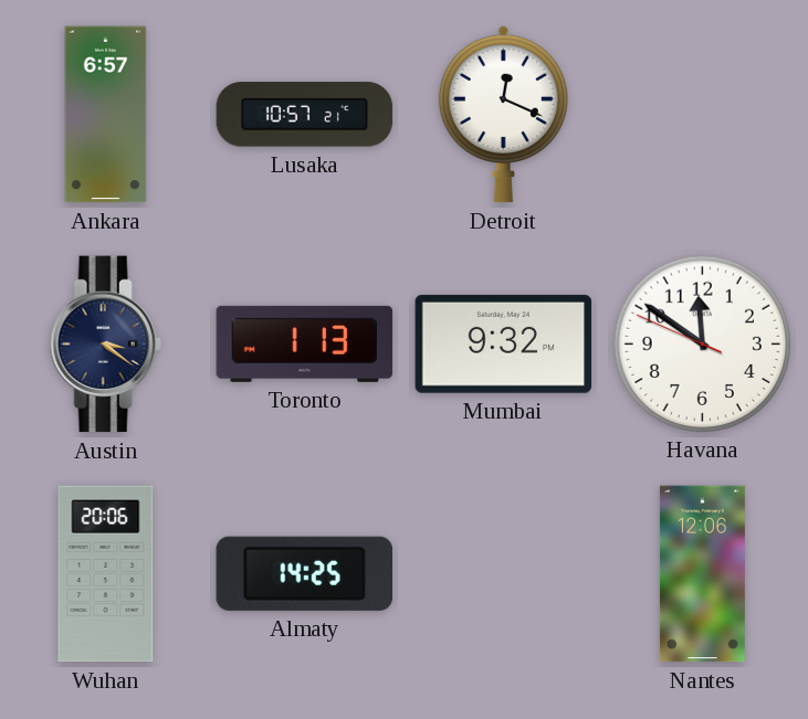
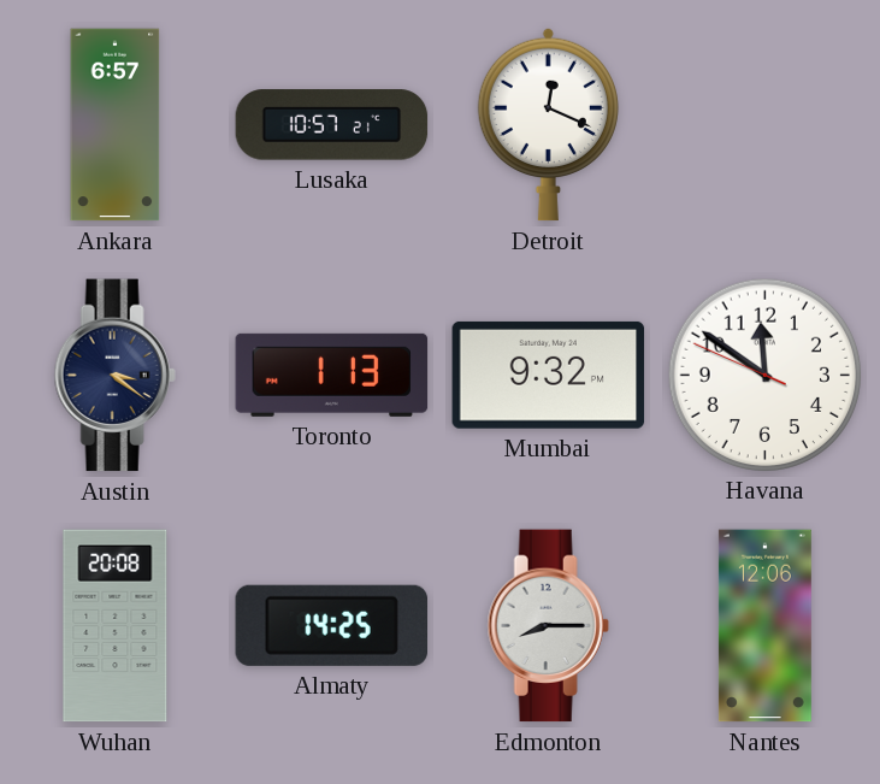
Wuhan: 20:06 -> 20:08
Edmonton: none -> 8:15
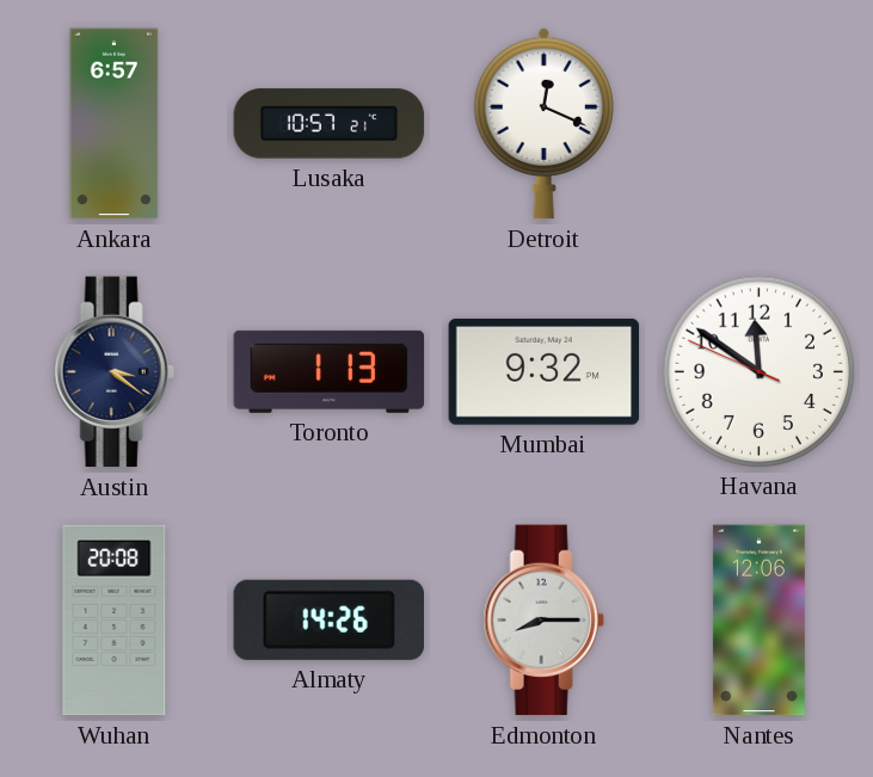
Almaty: 14:25 -> 14:26
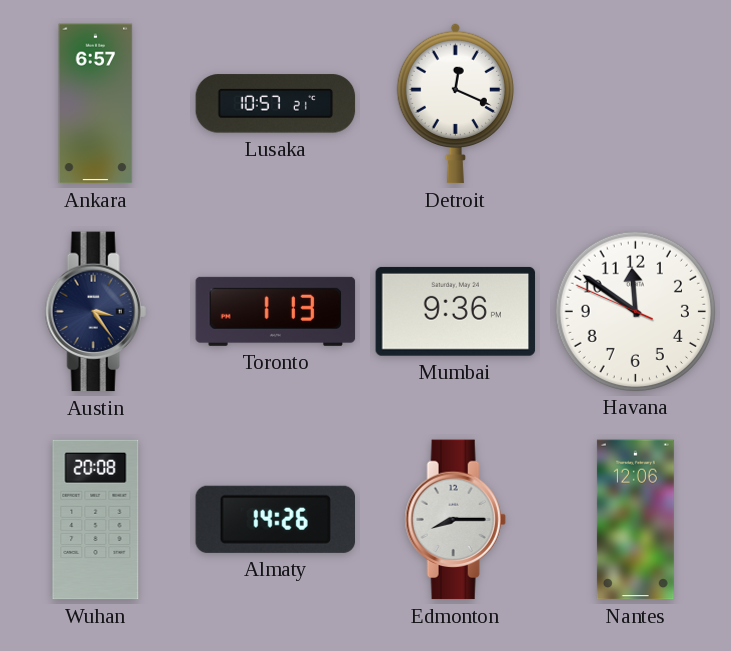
Austin: 3:21 -> 3:24
Mumbai: 9:32 -> 9:36
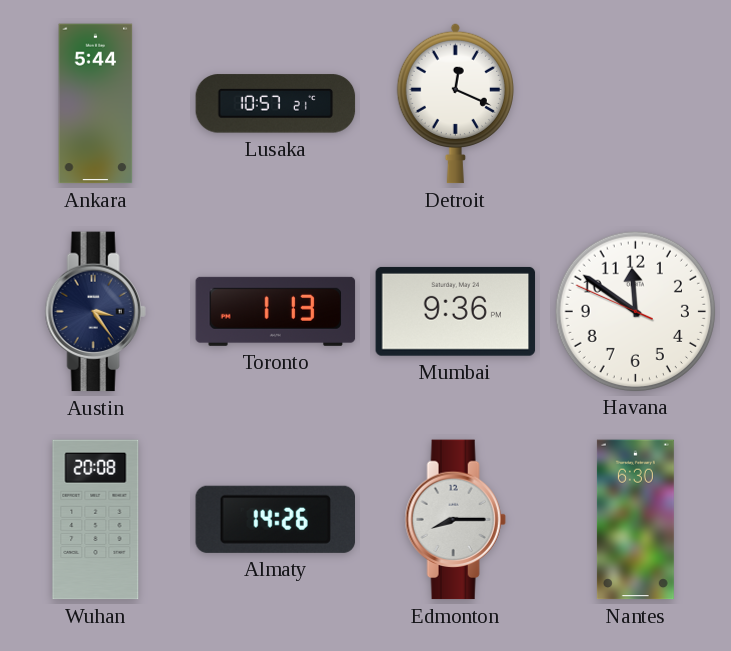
Ankara: 6:57 -> 5:44
Nantes: 12:06 -> 6:30
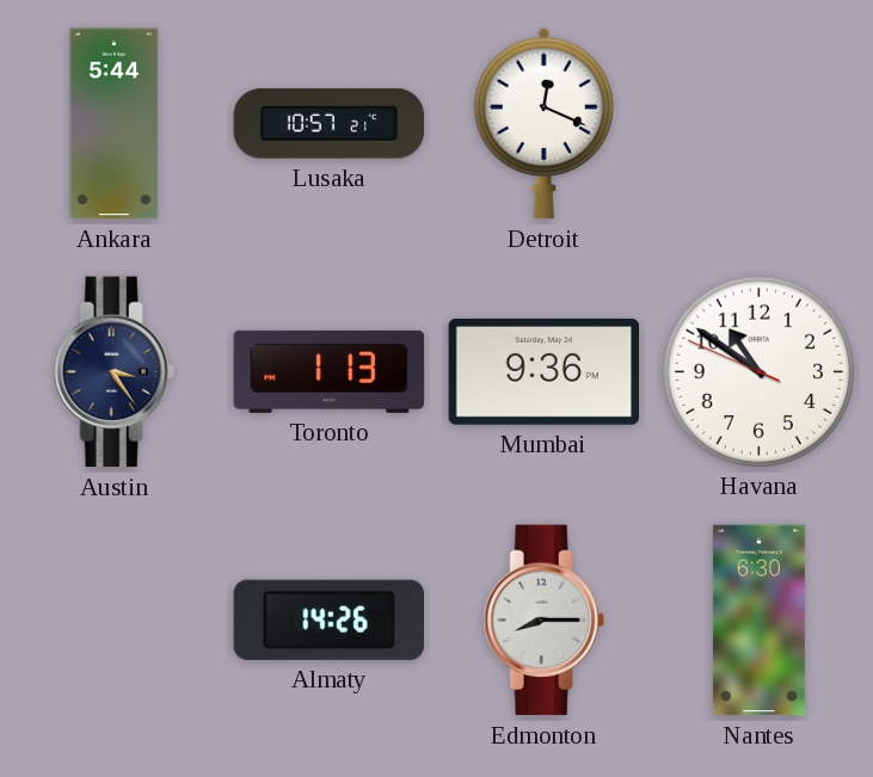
Havana: 11:50 -> 10:50
Wuhan: 20:08 -> none
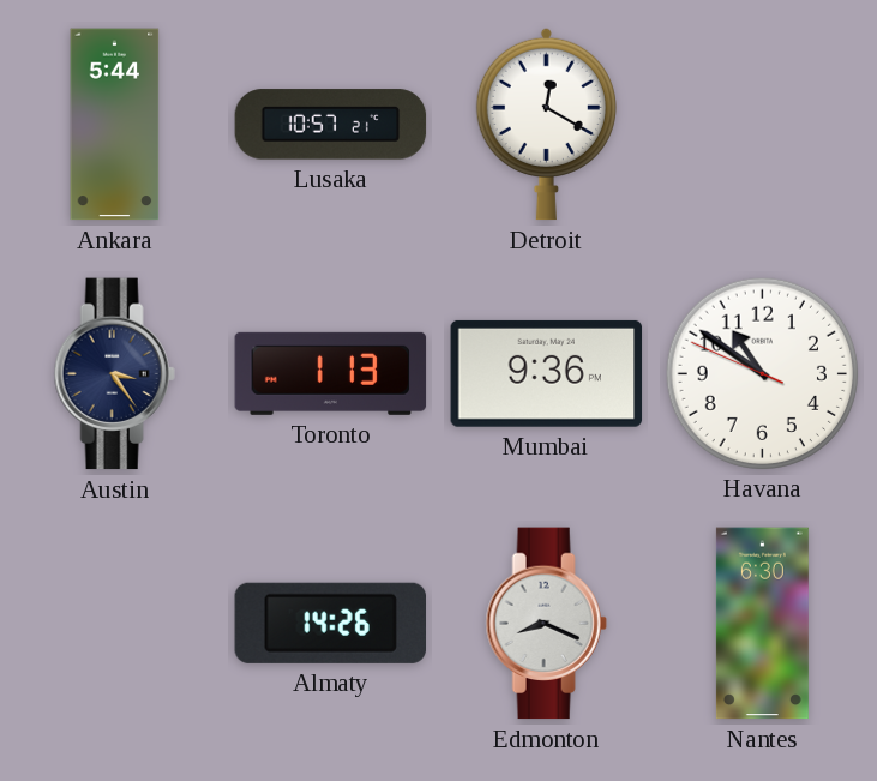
Detroit: 12:19 -> 12:20
Edmonton: 8:15 -> 8:19
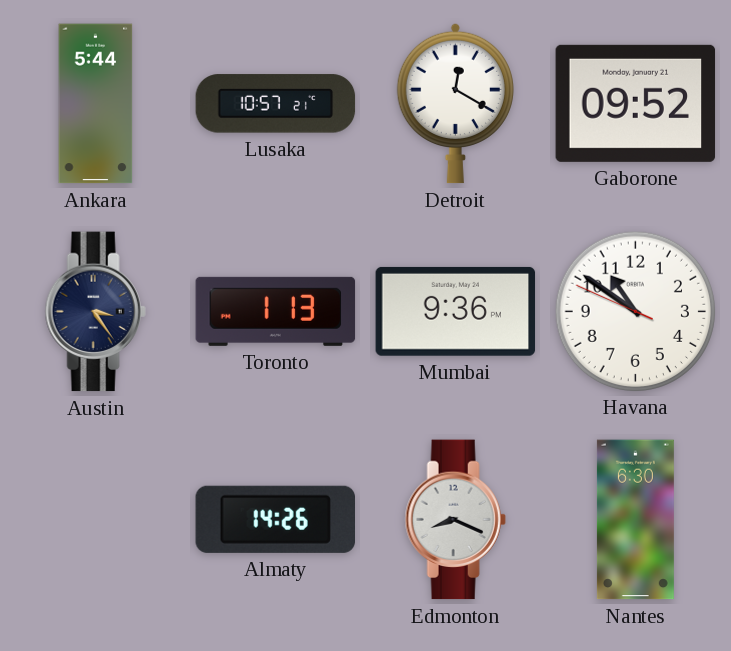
Gaborone: none -> 09:52
